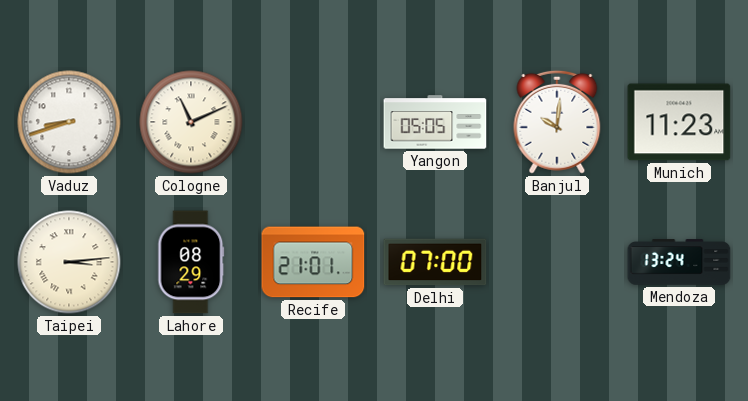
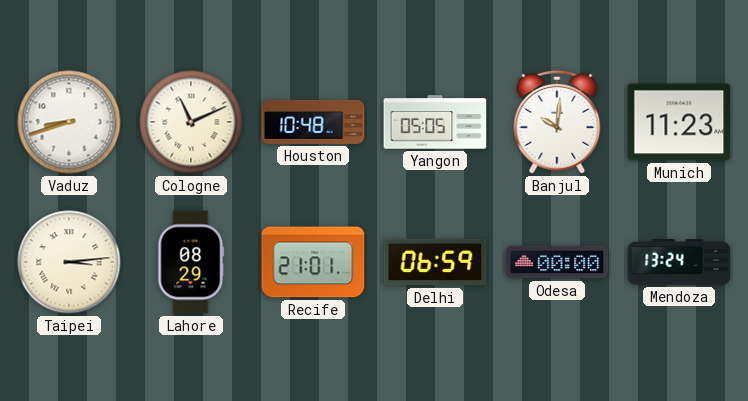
Houston: none -> 10:48
Delhi: 07:00 -> 06:59
Odesa: none -> 00:00
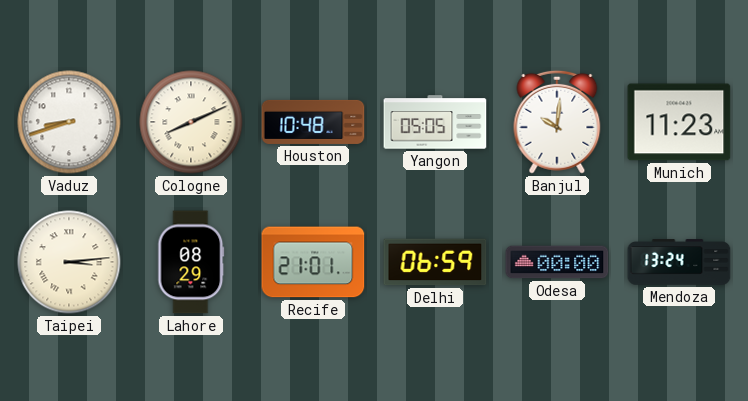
Cologne: 11:11 -> 8:11
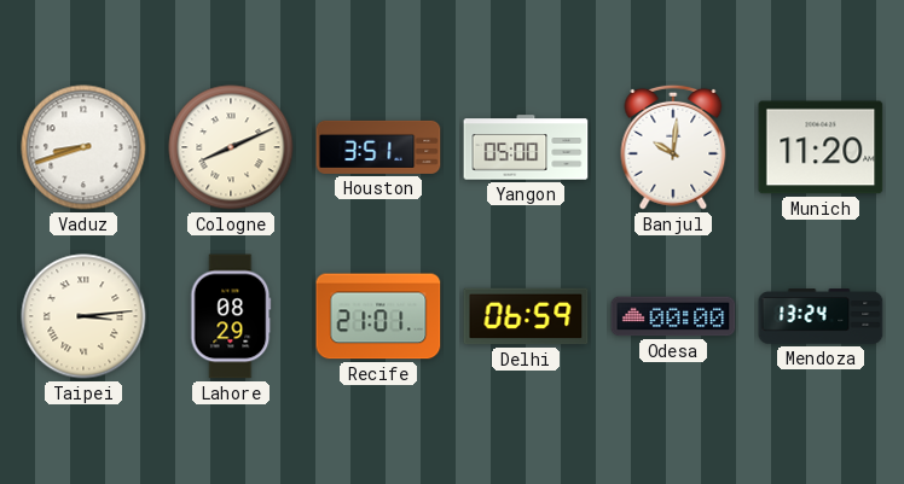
Houston: 10:48 -> 3:51
Yangon: 05:05 -> 05:00
Munich: 11:23 -> 11:20
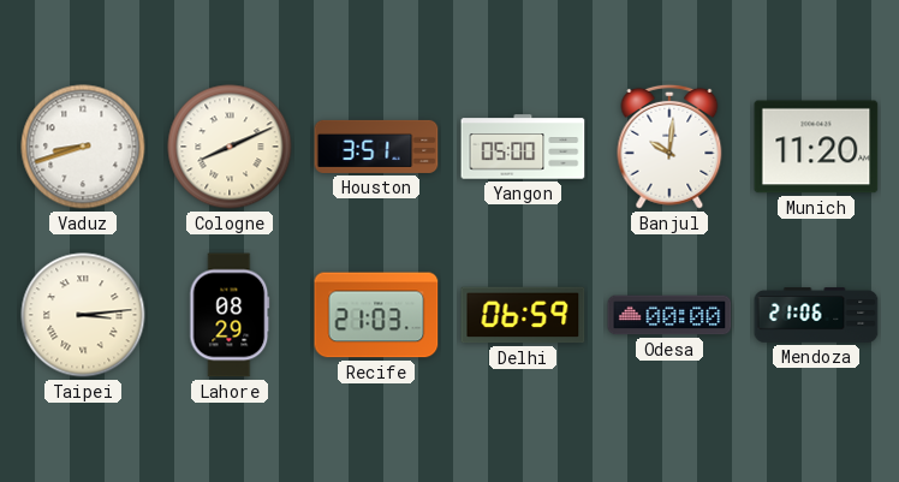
Recife: 21:01 -> 21:03
Mendoza: 13:24 -> 21:06
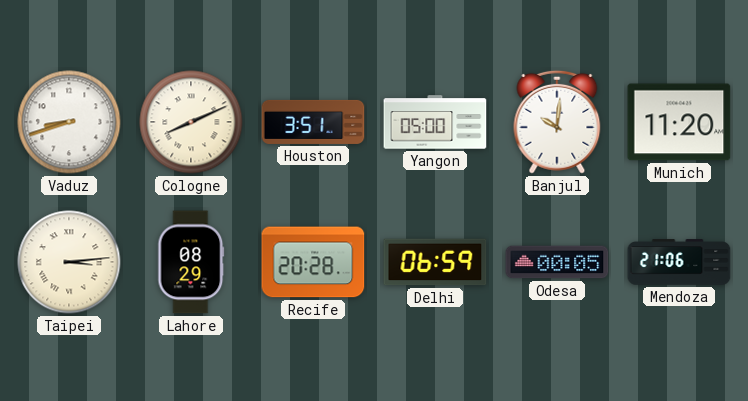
Recife: 21:03 -> 20:28
Odesa: 00:00 -> 00:05
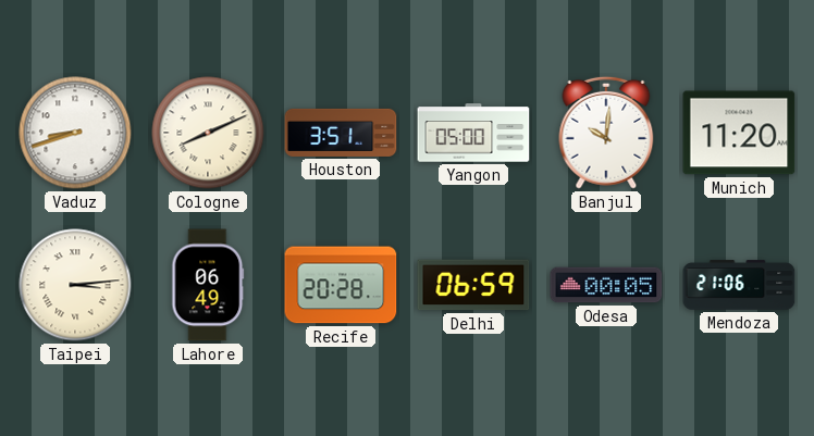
Lahore: 08:29 -> 06:49
